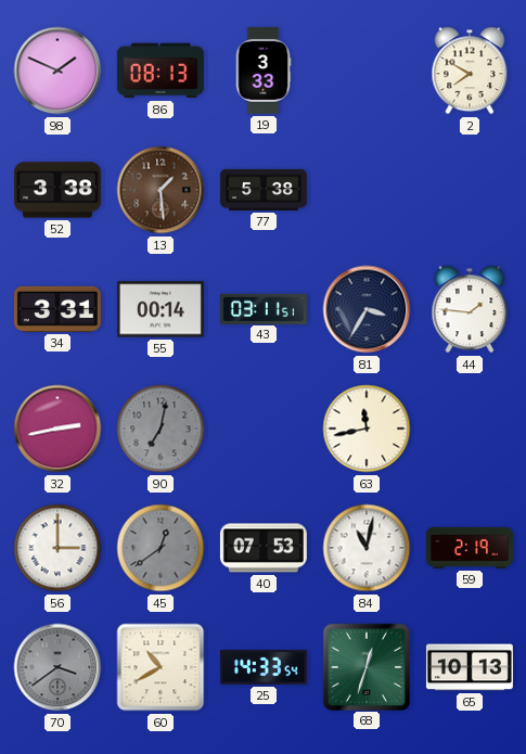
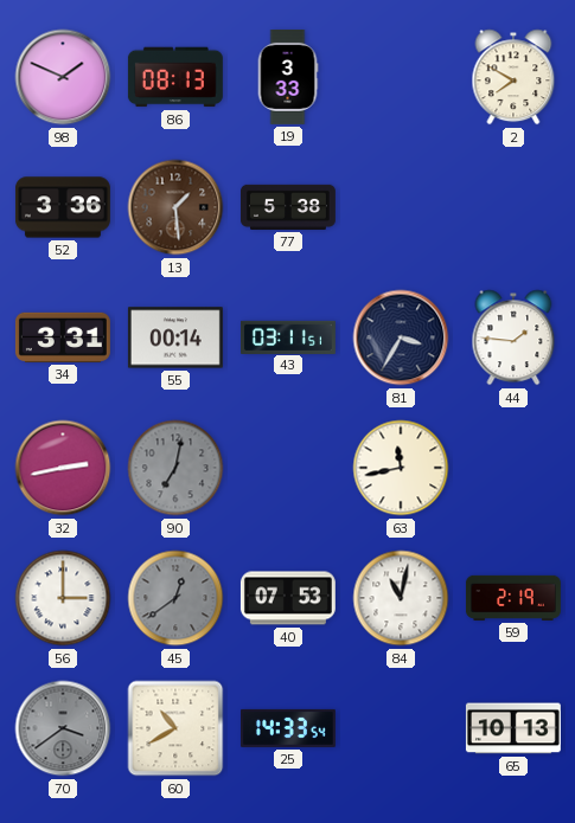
52: 3:38 -> 3:36
68: 12:33 -> none
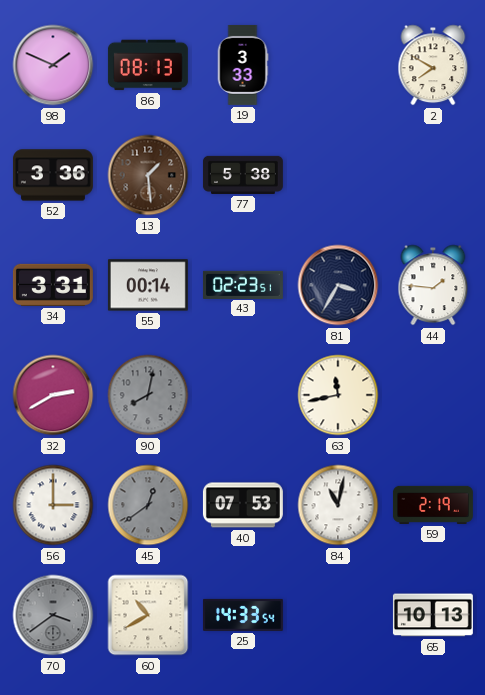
43: 03:11 -> 02:23
32: 2:43 -> 2:40
90: 7:02 -> 8:02
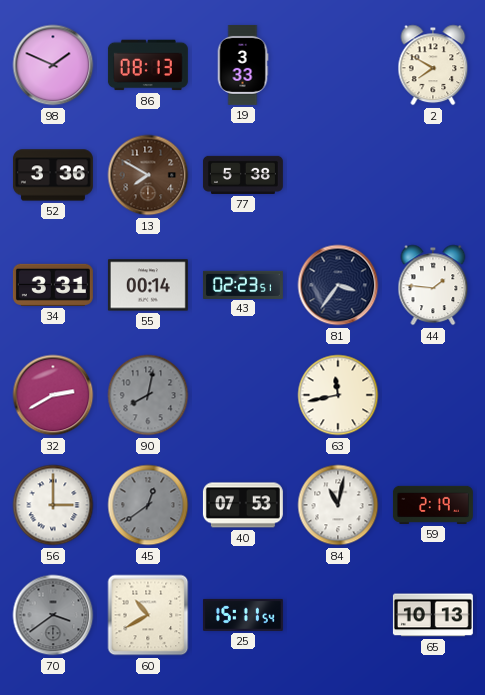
13: 1:29 -> 7:50
81: 3:35 -> 3:36
25: 14:33 -> 15:11
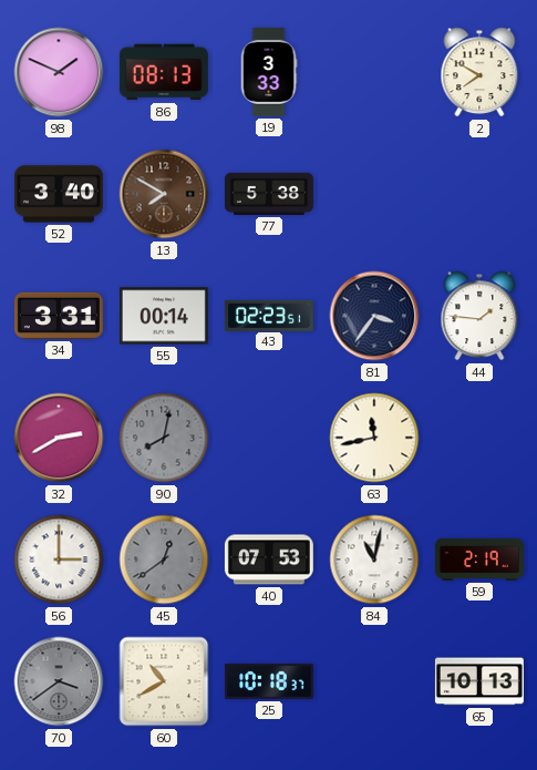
52: 3:36 -> 3:40
25: 15:11 -> 10:18
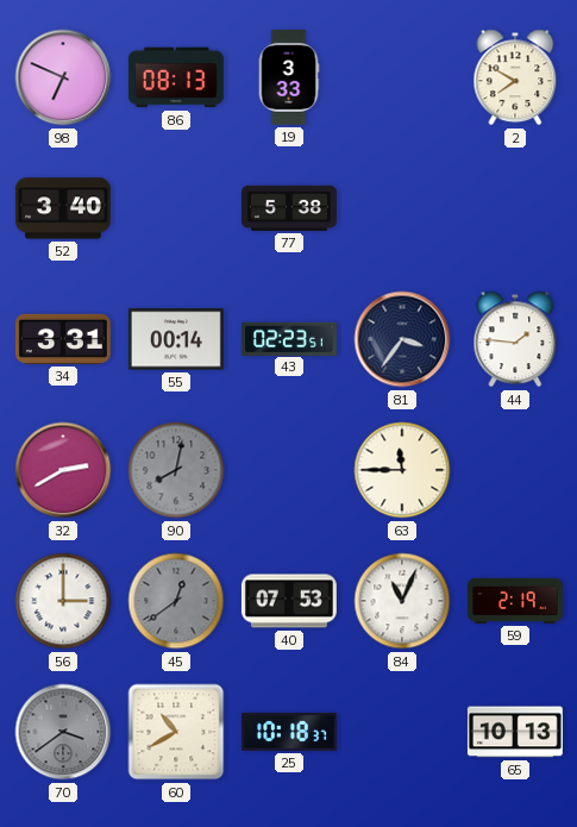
98: 1:49 -> 6:49
13: 7:50 -> none
63: 11:43 -> 11:45
84: 11:02 -> 11:04
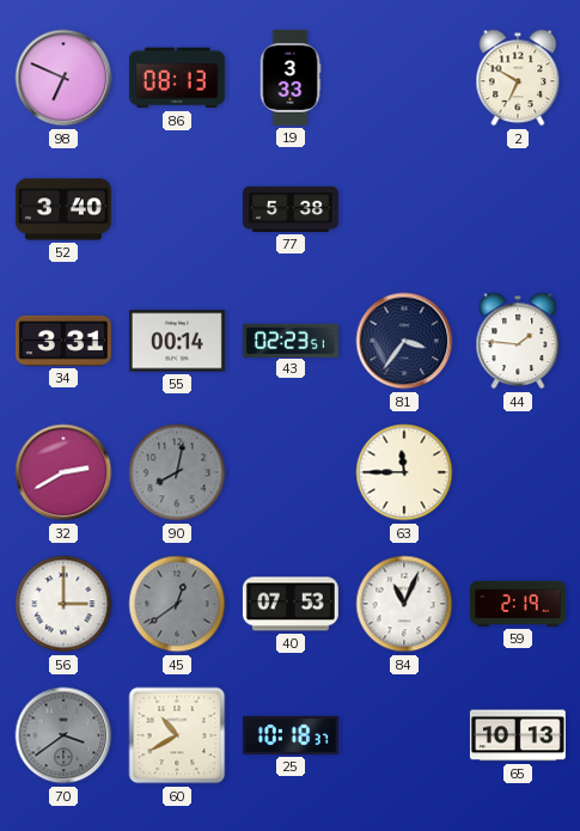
2: 7:50 -> 6:50
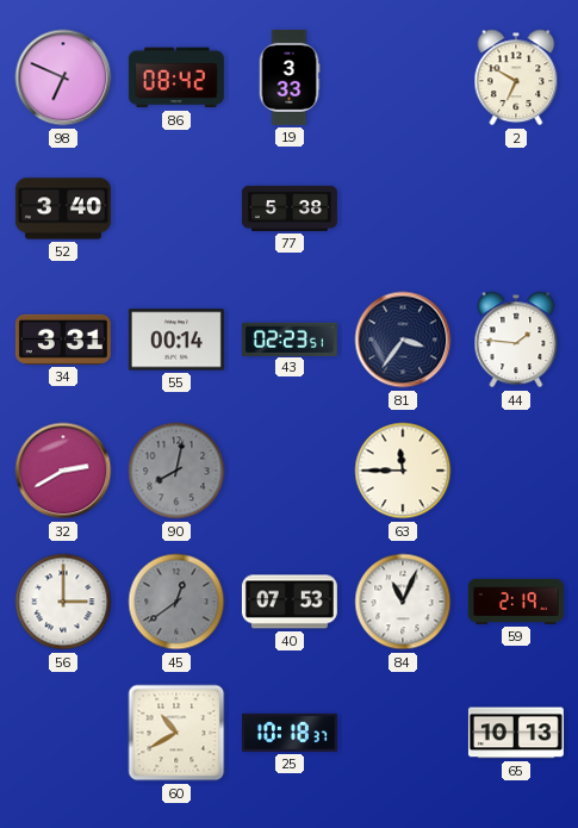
86: 08:13 -> 08:42
70: 3:39 -> none
